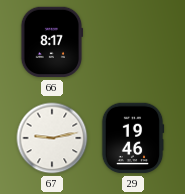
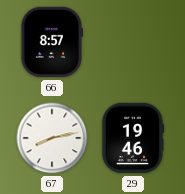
66: 8:17 -> 8:57
67: 9:13 -> 8:13
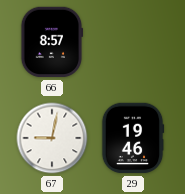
67: 8:13 -> 9:02
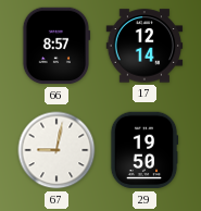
17: none -> 12:14
29: 19:46 -> 19:50
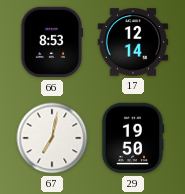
66: 8:57 -> 8:53
67: 9:02 -> 7:02
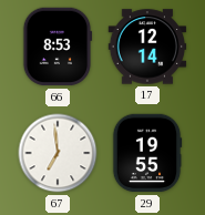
67: 7:02 -> 6:59
29: 19:50 -> 19:55
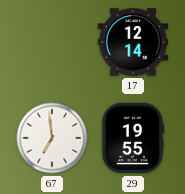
66: 8:53 -> none
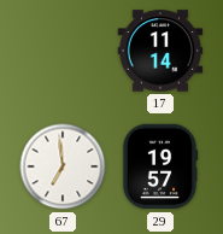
17: 12:14 -> 11:14
29: 19:55 -> 19:57
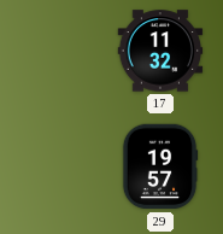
17: 11:14 -> 11:32
67: 6:59 -> none
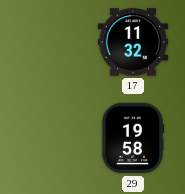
29: 19:57 -> 19:58
